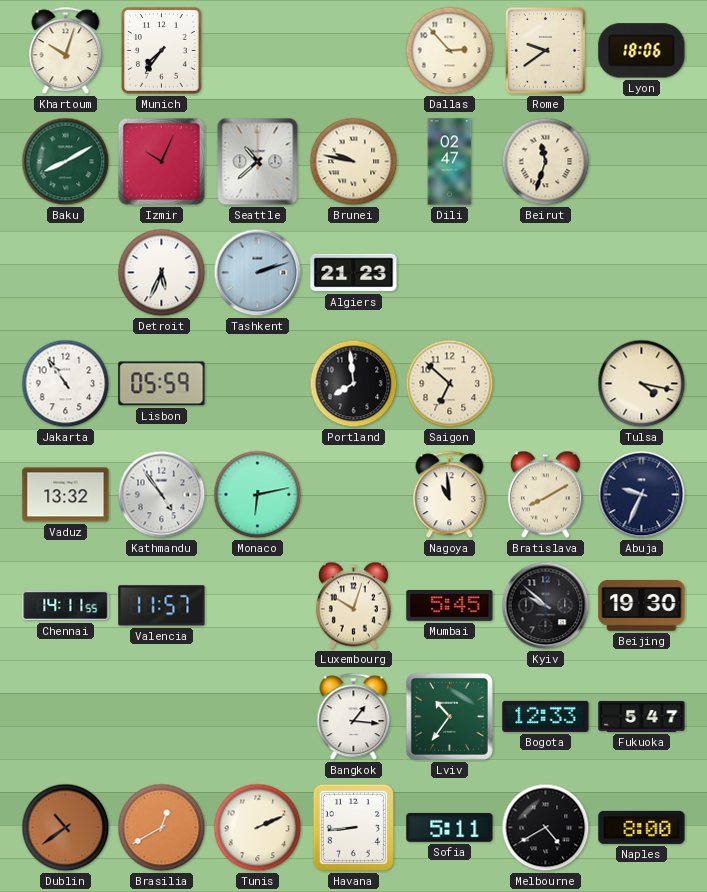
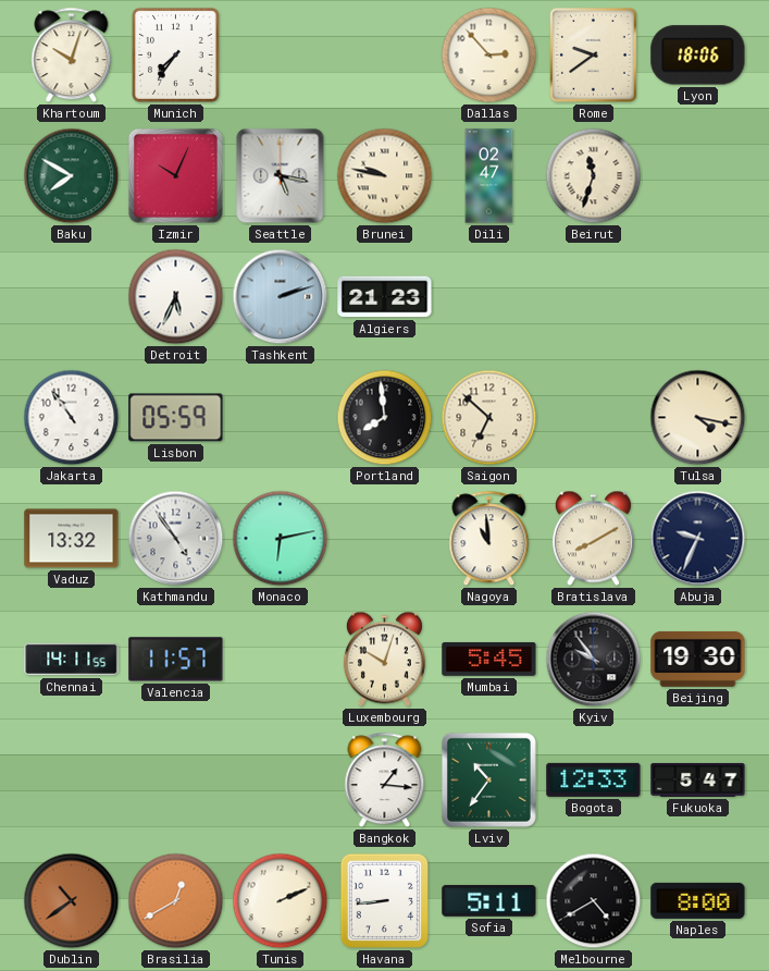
Baku: 8:10 -> 7:50
Seattle: 10:38 -> 5:17
Kyiv: 9:52 -> 9:54
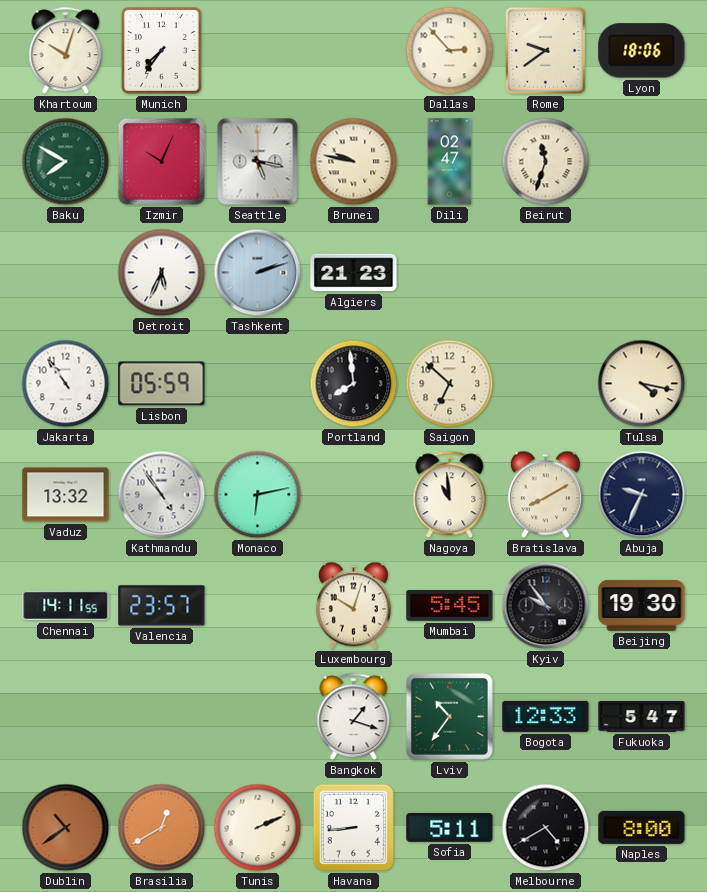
Valencia: 11:57 -> 23:57
Bangkok: 1:16 -> 1:18
